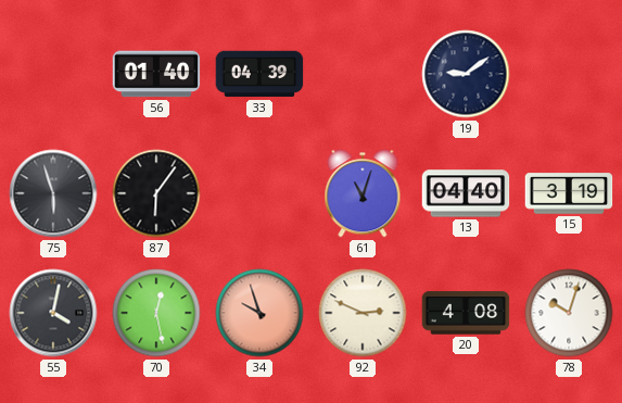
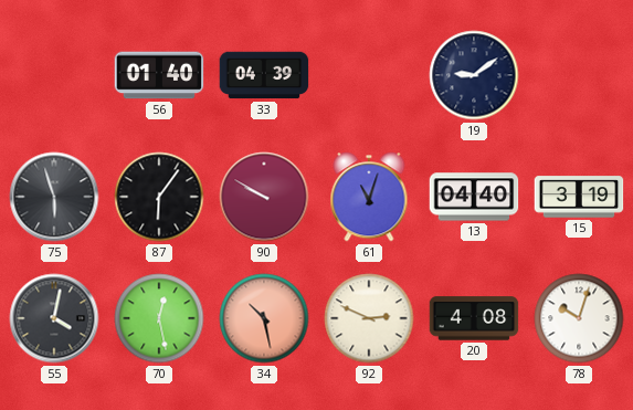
90: none -> 9:50
34: 9:57 -> 10:28
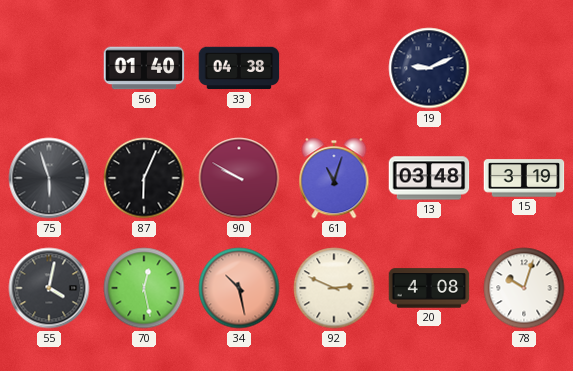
33: 04:39 -> 04:38
19: 9:09 -> 9:11
87: 6:06 -> 6:04
13: 04:40 -> 03:48
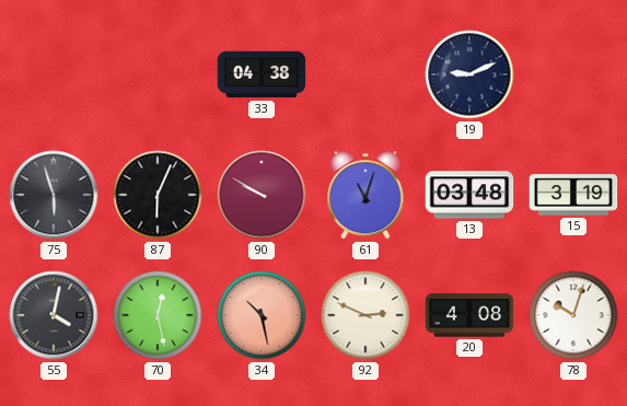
56: 01:40 -> none
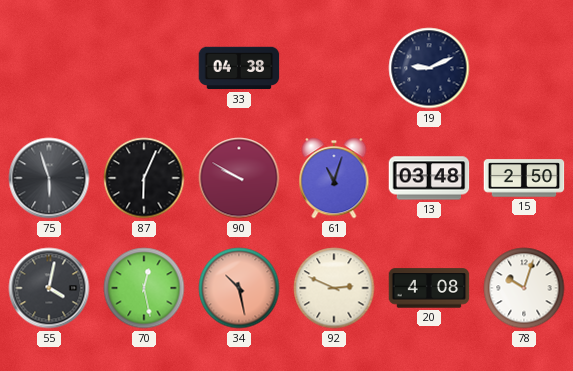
15: 3:19 -> 2:50
